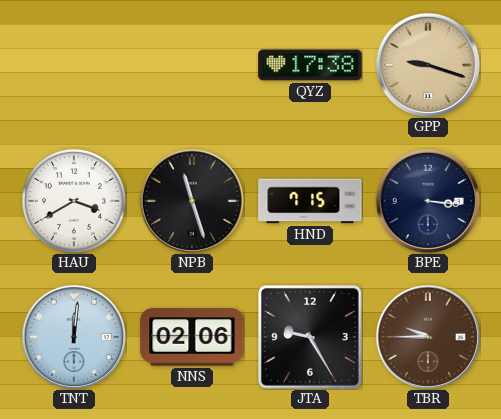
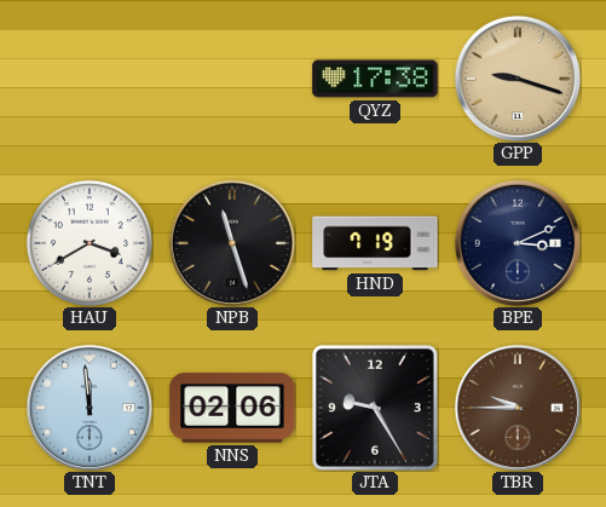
HND: 7:15 -> 7:19
BPE: 3:16 -> 3:11
TNT: 12:01 -> 11:59
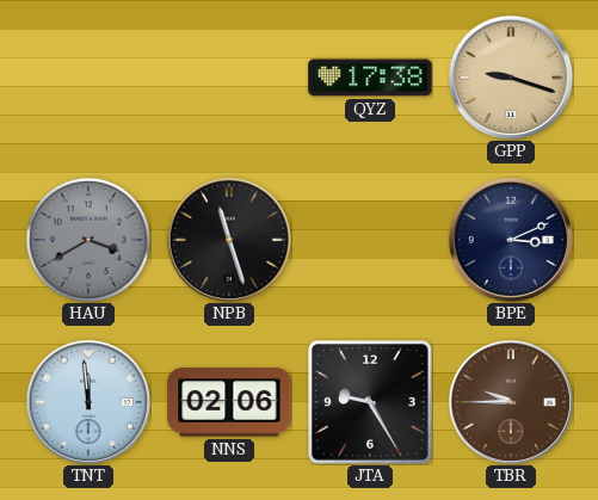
HAU dial: white -> grey
HND: 7:19 -> none
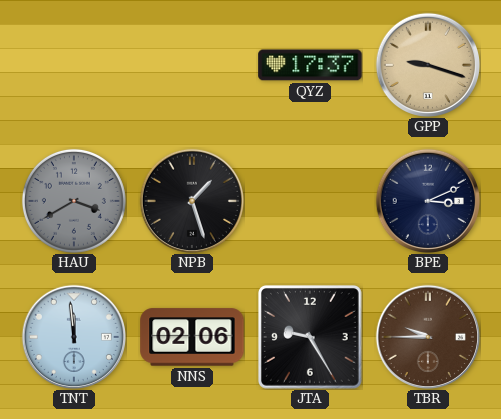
QYZ: 17:38 -> 17:37
NPB: 11:27 -> 1:27
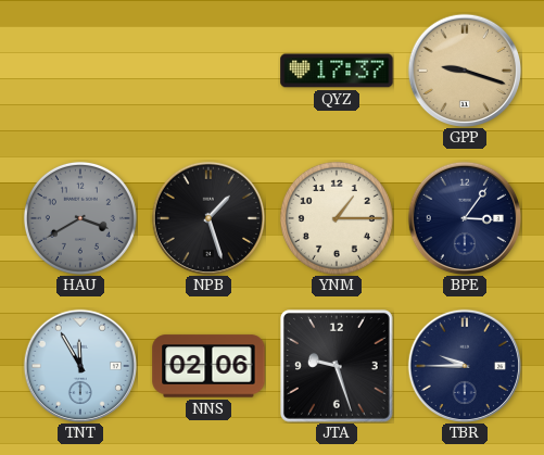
YNM: none -> 1:15
BPE: 3:11 -> 3:06
TNT: 11:59 -> 11:55
JTA: 9:25 -> 9:27
TBR dial: brown -> navy
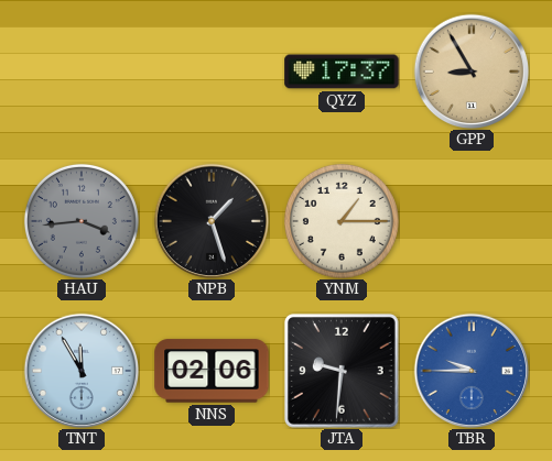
GPP: 9:18 -> 8:55
HAU: 3:40 -> 3:44
BPE: 3:06 -> none
JTA: 9:27 -> 9:31
TBR dial: navy -> blue
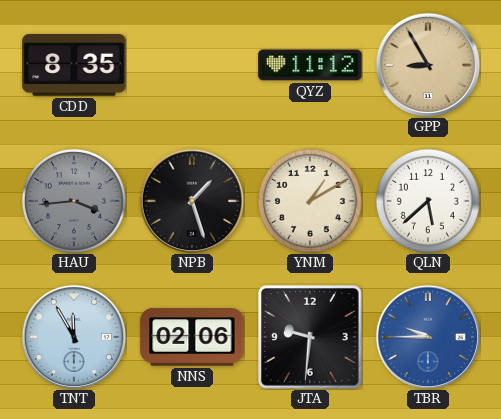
CDD: none -> 8:35
QYZ: 17:37 -> 11:12
YNM: 1:15 -> 1:10
QLN: none -> 5:38
